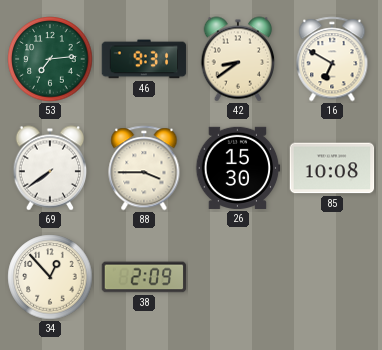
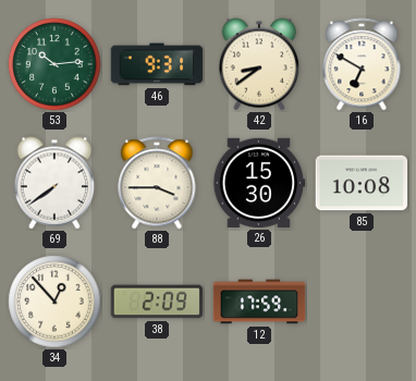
53: 7:14 -> 10:14
12: none -> 17:59
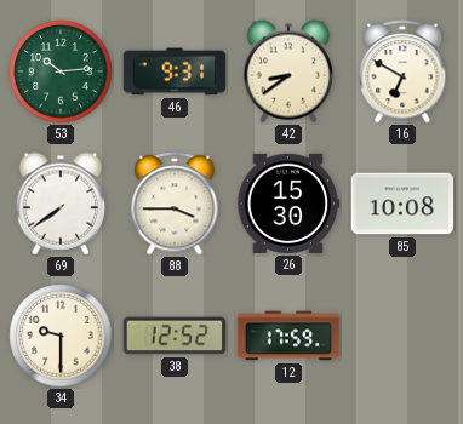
34: 12:53 -> 9:30
38: 2:09 -> 12:52
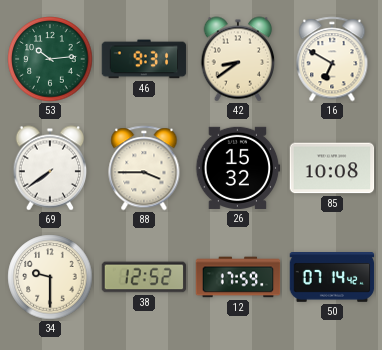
26: 15:30 -> 15:32
50: none -> 07:14
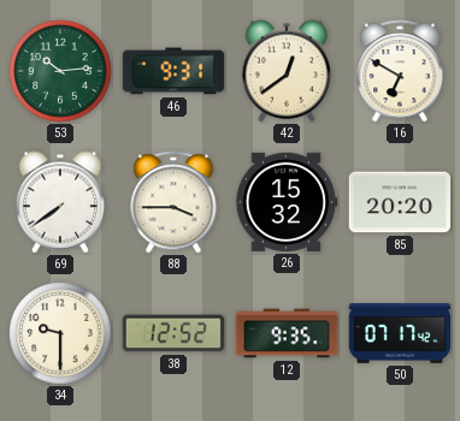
42: 8:39 -> 12:39
85: 10:08 -> 20:20
12: 17:59 -> 9:35
50: 07:14 -> 07:17
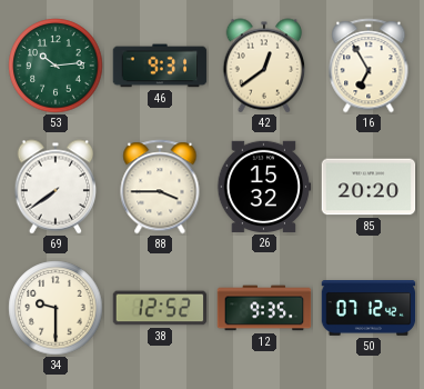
16: 6:50 -> 6:55
50: 07:17 -> 07:12
